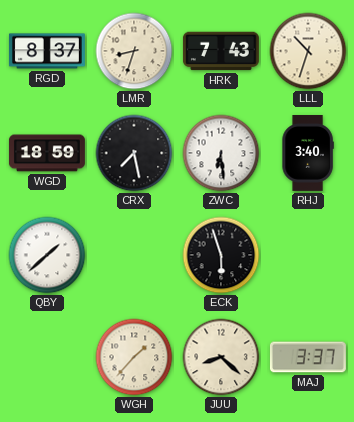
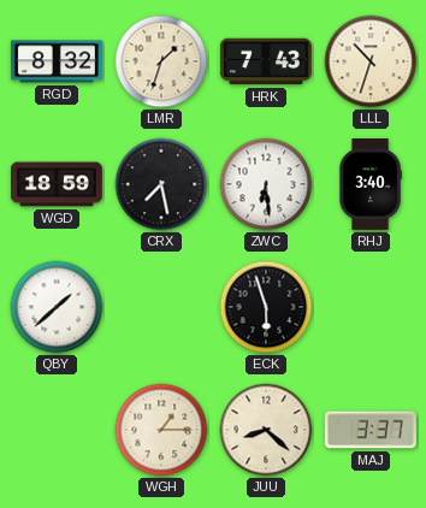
RGD: 8:37 -> 8:32
LMR: 8:33 -> 1:33
WGH: 1:37 -> 1:15
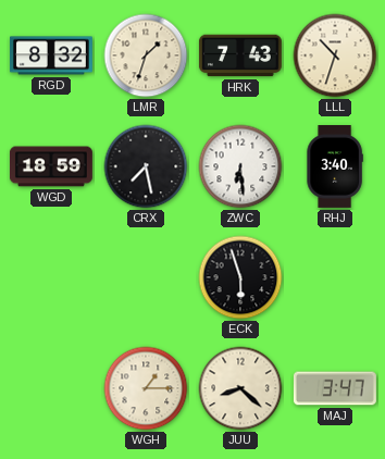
QBY: 1:38 -> none
MAJ: 3:37 -> 3:47
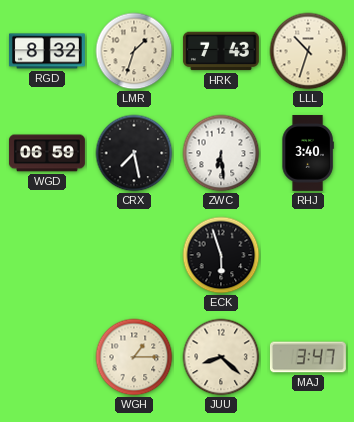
WGD: 18:59 -> 06:59
